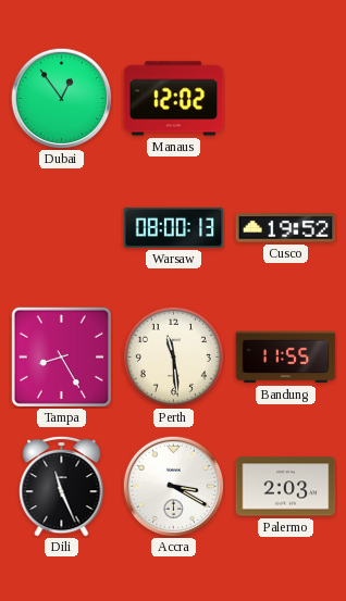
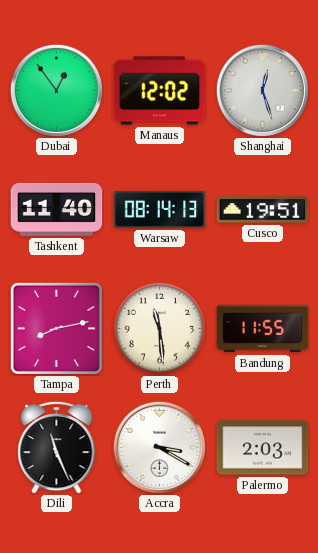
Shanghai: none -> 12:27
Tashkent: none -> 11:40
Warsaw: 08:00 -> 08:14
Cusco: 19:52 -> 19:51
Tampa: 8:25 -> 8:13
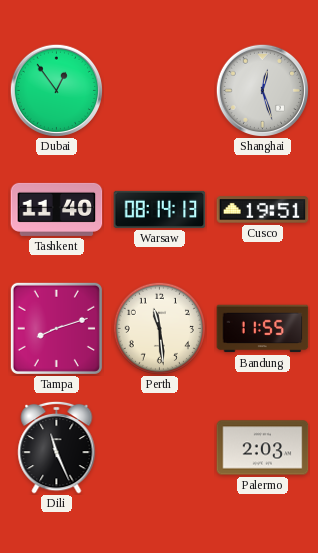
Manaus: 12:02 -> none
Tampa: 8:13 -> 8:12
Accra: 3:20 -> none
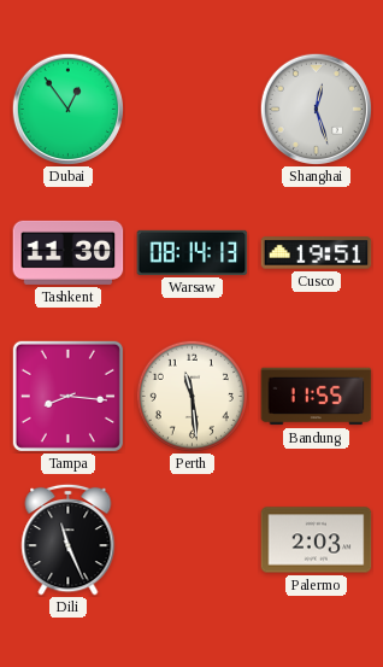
Tashkent: 11:40 -> 11:30
Tampa: 8:12 -> 8:16
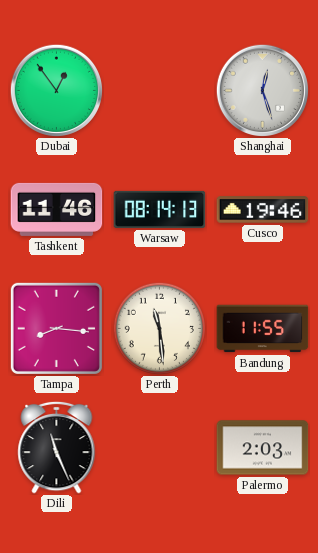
Tashkent: 11:30 -> 11:46
Cusco: 19:51 -> 19:46
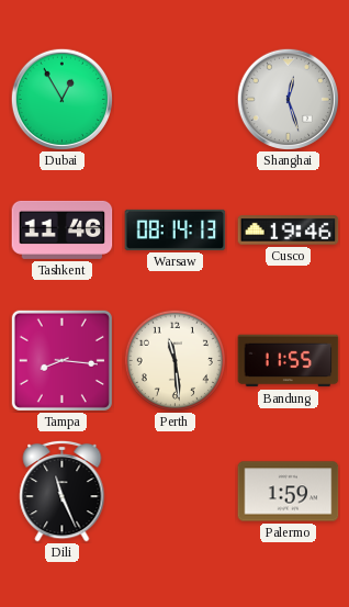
Dubai: 12:54 -> 12:55
Palermo: 2:03 -> 1:59
